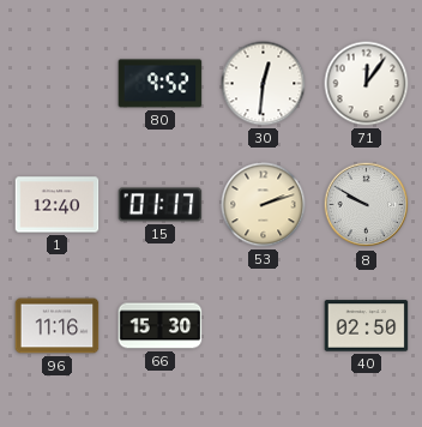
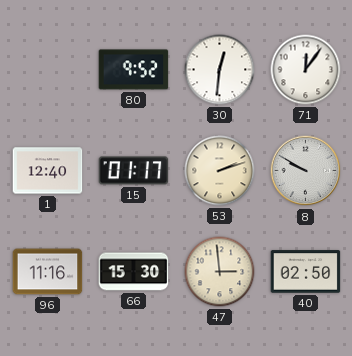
47: none -> 2:59
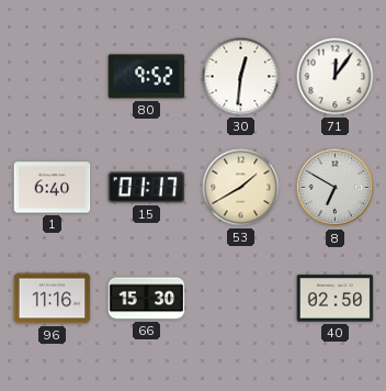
1: 12:40 -> 6:40
53: 2:12 -> 1:40
8: 9:50 -> 6:50
47: 2:59 -> none
